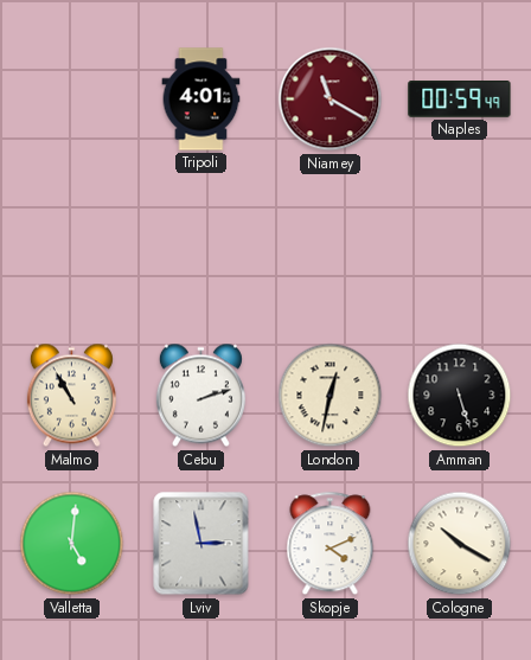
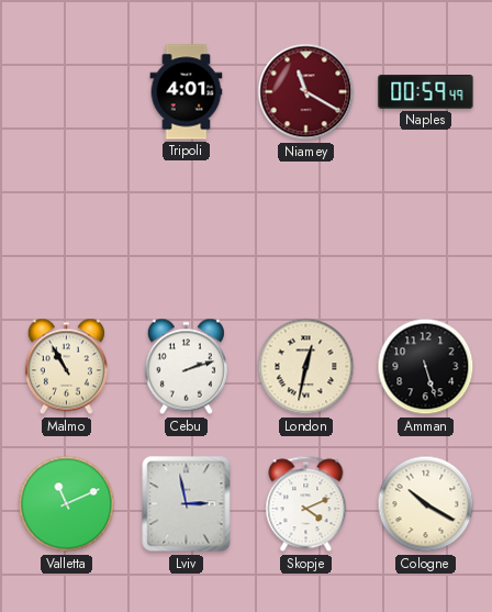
Valletta: 5:01 -> 11:11
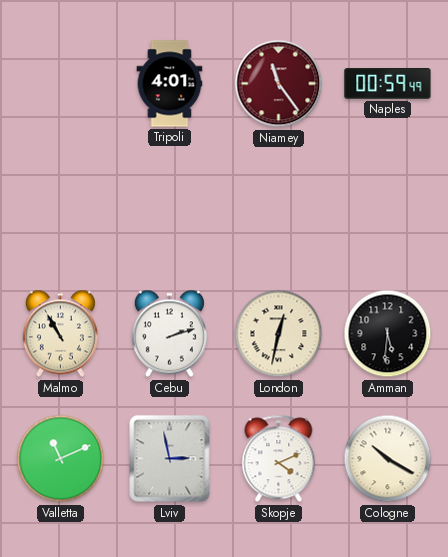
Niamey: 11:20 -> 11:24
Amman: 5:27 -> 5:31
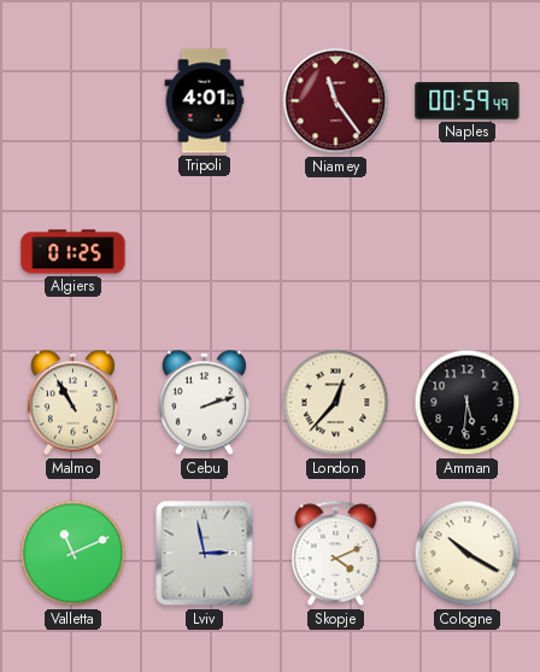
Algiers: none -> 01:25
London: 12:32 -> 12:37
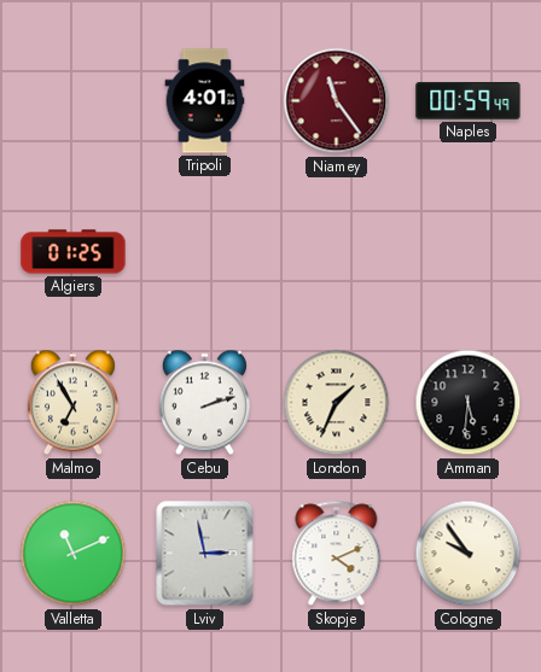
Malmo: 10:55 -> 6:55
London: 12:37 -> 1:34
Cologne: 10:20 -> 9:54
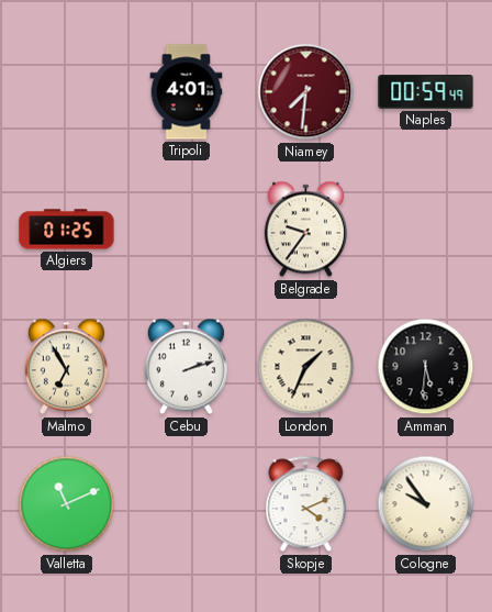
Niamey: 11:24 -> 7:31
Belgrade: none -> 9:36
Lviv: 2:58 -> none
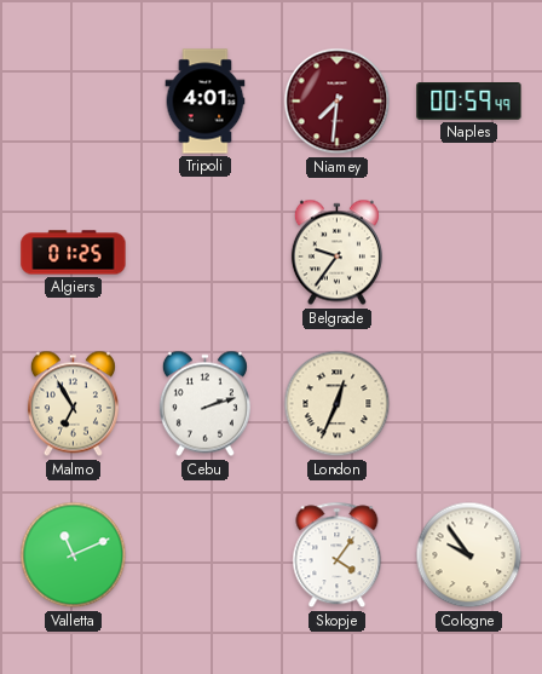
London: 1:34 -> 12:34
Amman: 5:31 -> none
Skopje: 4:11 -> 4:06
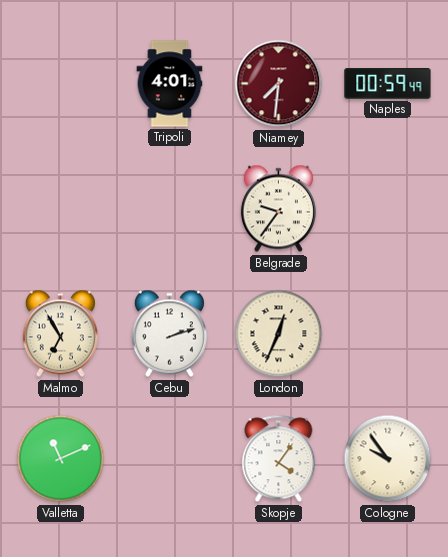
Algiers: 01:25 -> none
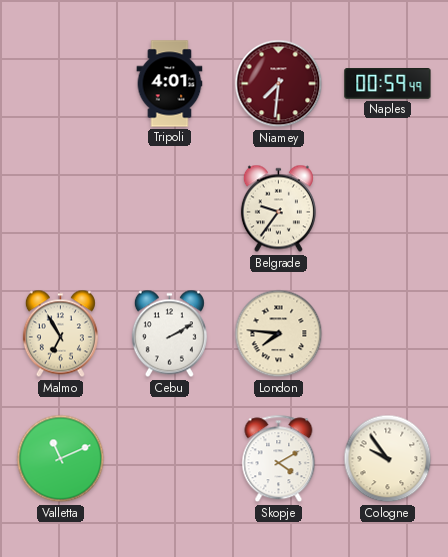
Cebu: 2:12 -> 2:10
London: 12:34 -> 7:46
Skopje: 4:06 -> 4:10
